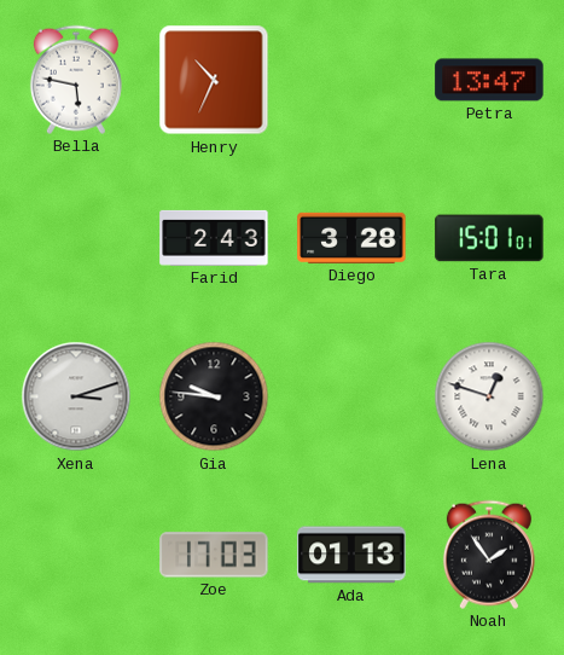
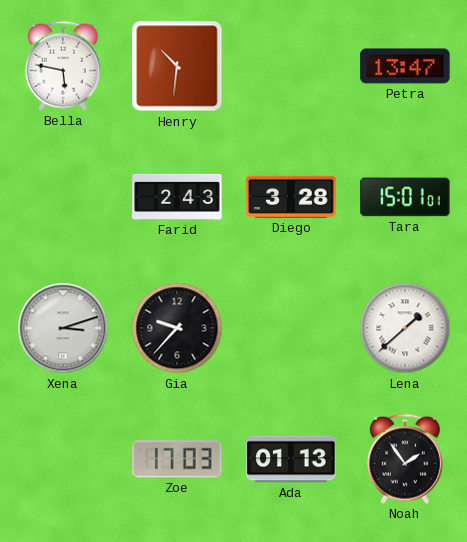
Henry: 10:34 -> 10:31
Gia: 9:46 -> 9:37
Lena: 12:48 -> 1:38
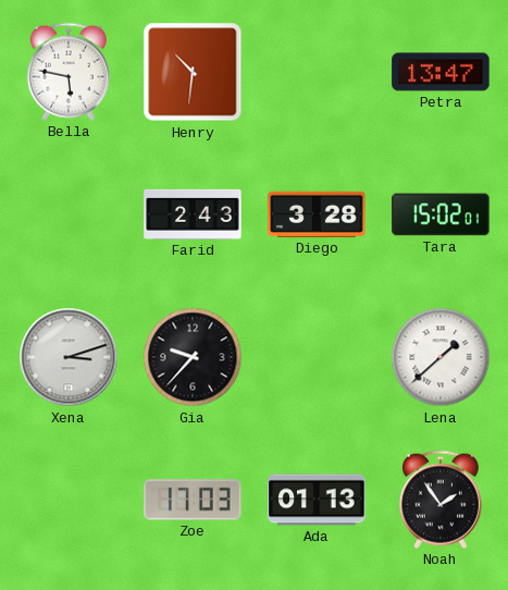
Tara: 15:01 -> 15:02
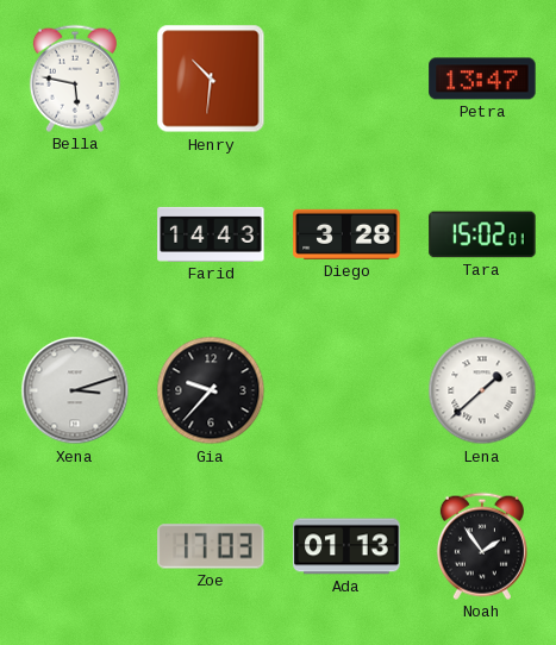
Farid: 2:43 -> 14:43
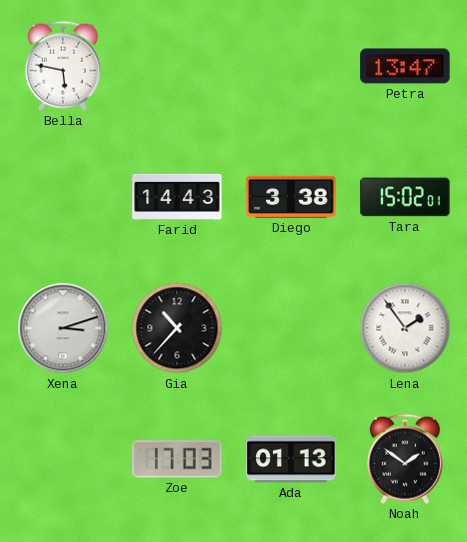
Henry: 10:31 -> none
Diego: 3:28 -> 3:38
Gia: 9:37 -> 10:37
Lena: 1:38 -> 1:54
Noah: 1:54 -> 1:51
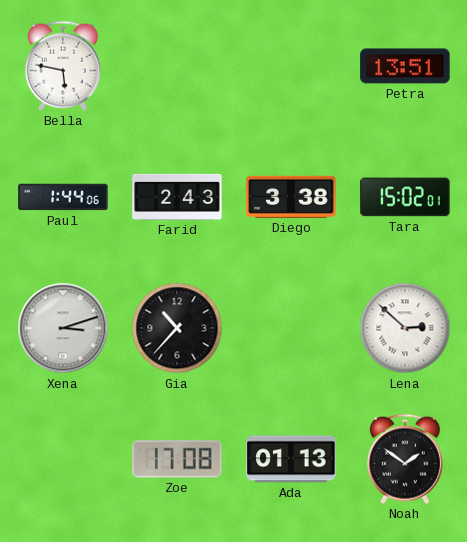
Petra: 13:47 -> 13:51
Paul: none -> 1:44
Farid: 14:43 -> 2:43
Lena: 1:54 -> 2:52
Zoe: 17:03 -> 17:08
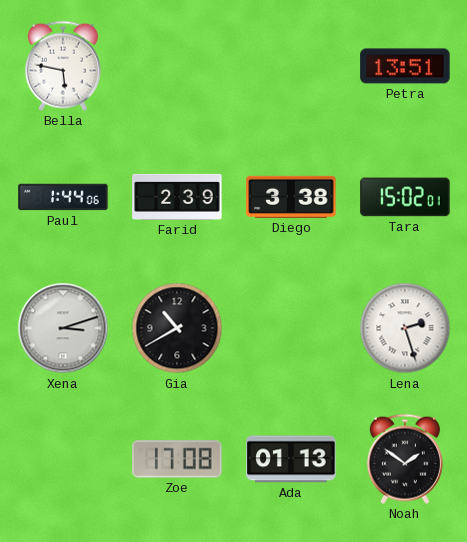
Farid: 2:43 -> 2:39
Gia: 10:37 -> 10:40
Lena: 2:52 -> 2:27
